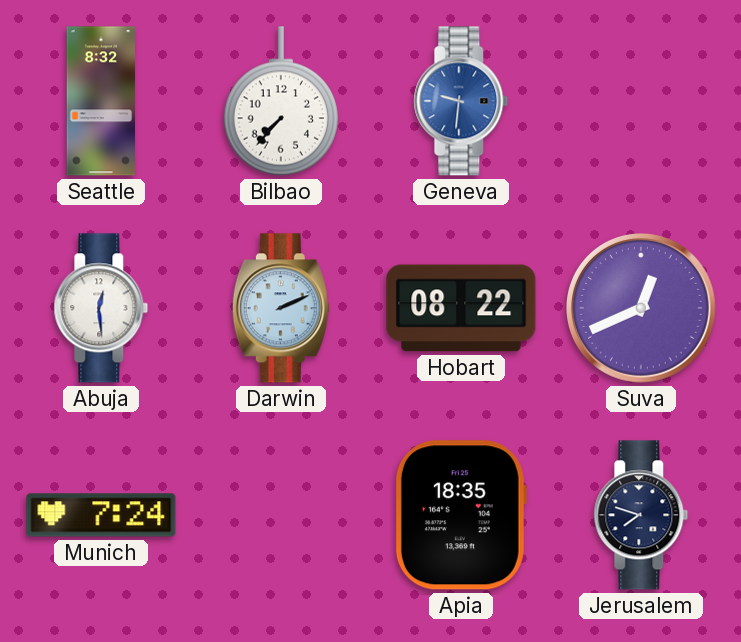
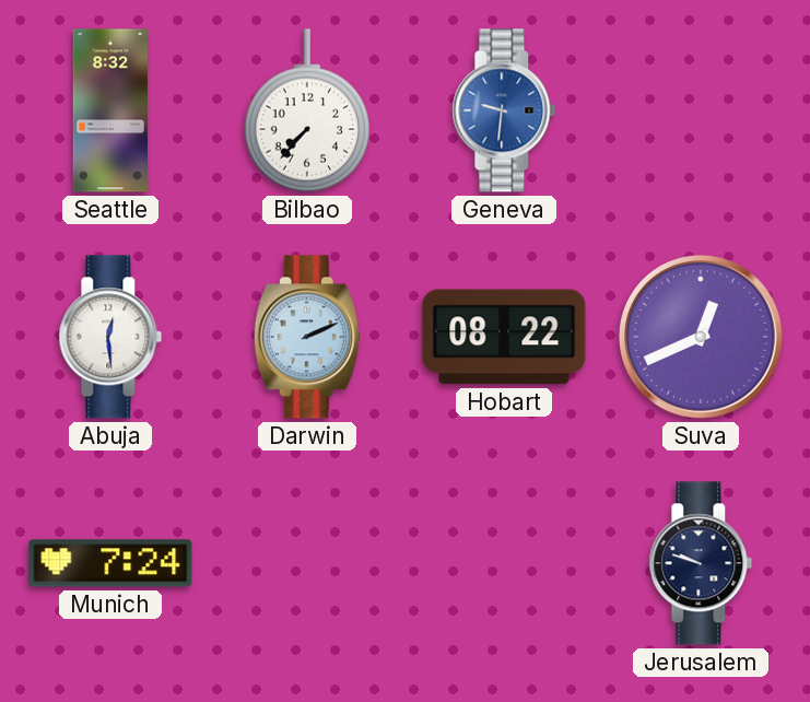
Apia: 18:35 -> none
Jerusalem: 7:48 -> 9:48
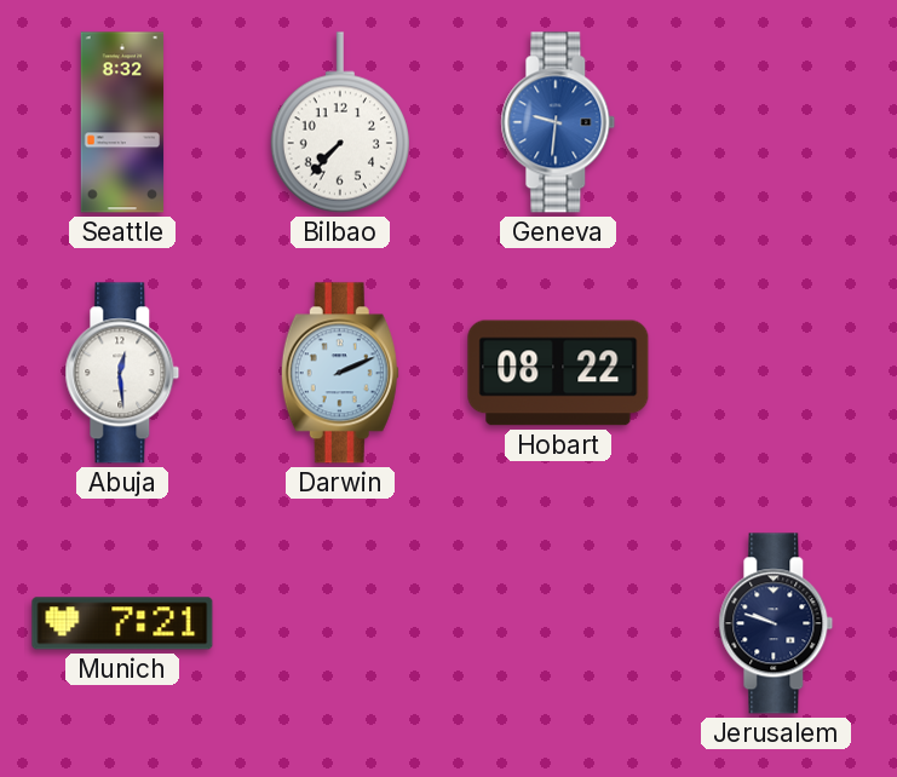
Suva: 12:41 -> none
Munich: 7:24 -> 7:21
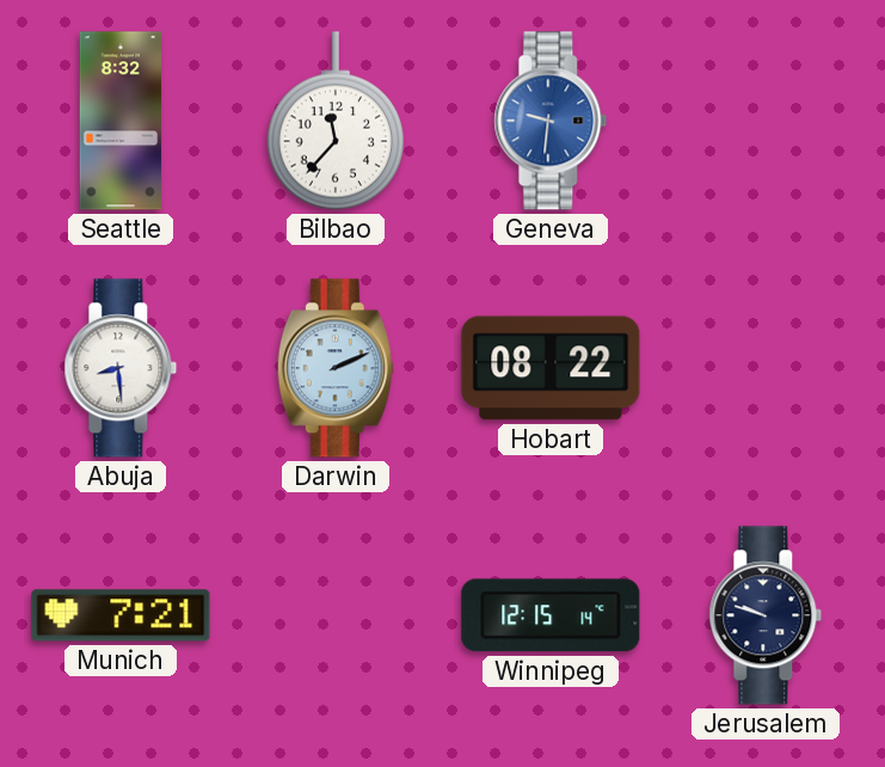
Bilbao: 7:37 -> 11:37
Abuja: 12:29 -> 8:29
Winnipeg: none -> 12:15
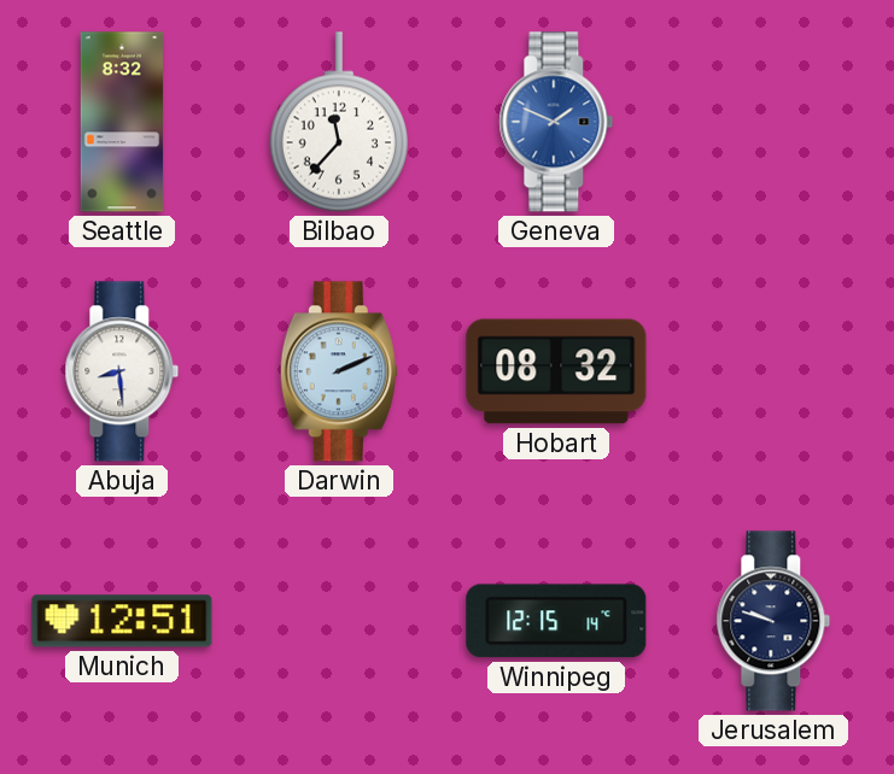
Geneva: 9:31 -> 1:49
Hobart: 08:22 -> 08:32
Munich: 7:21 -> 12:51
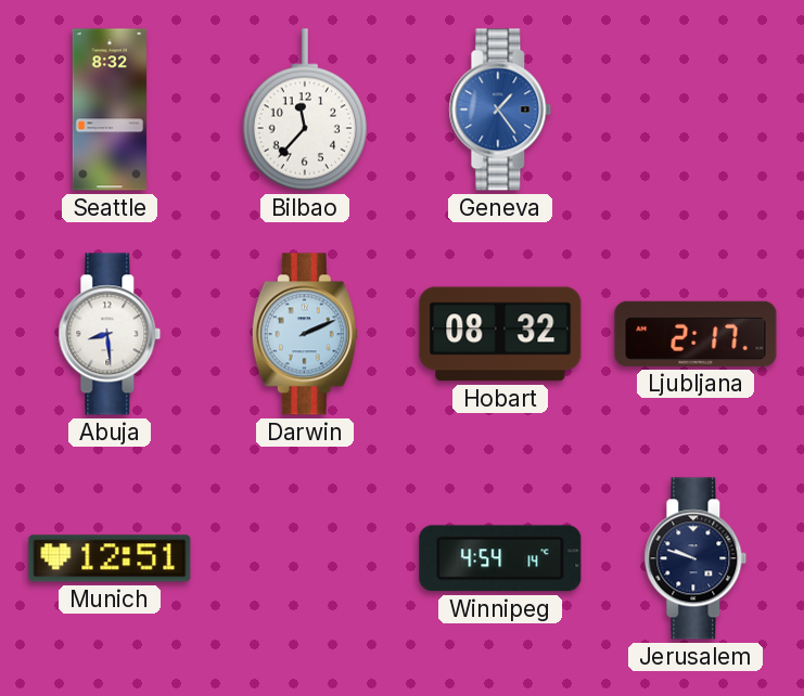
Geneva: 1:49 -> 1:24
Ljubljana: none -> 2:17
Winnipeg: 12:15 -> 4:54
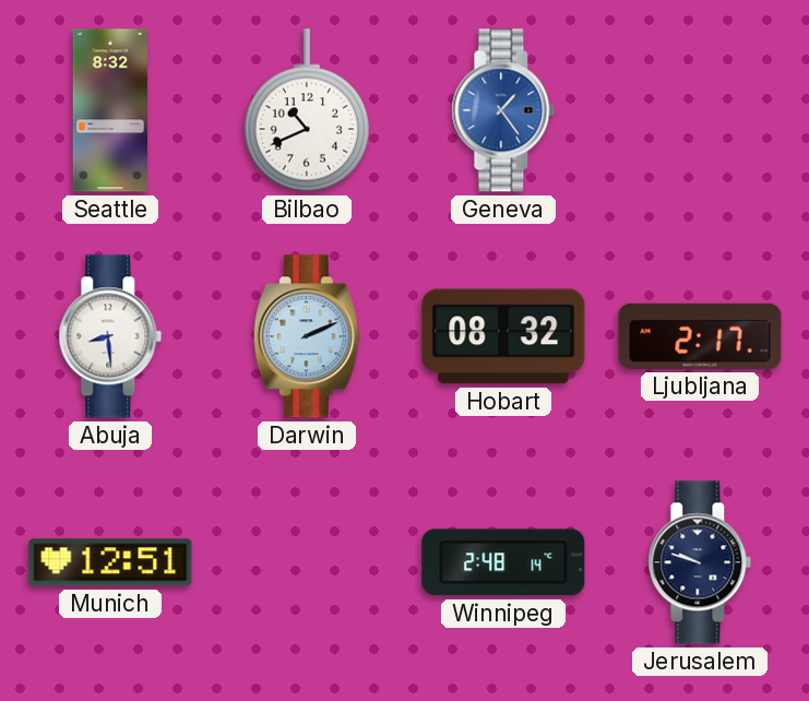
Bilbao: 11:37 -> 10:41
Winnipeg: 4:54 -> 2:48
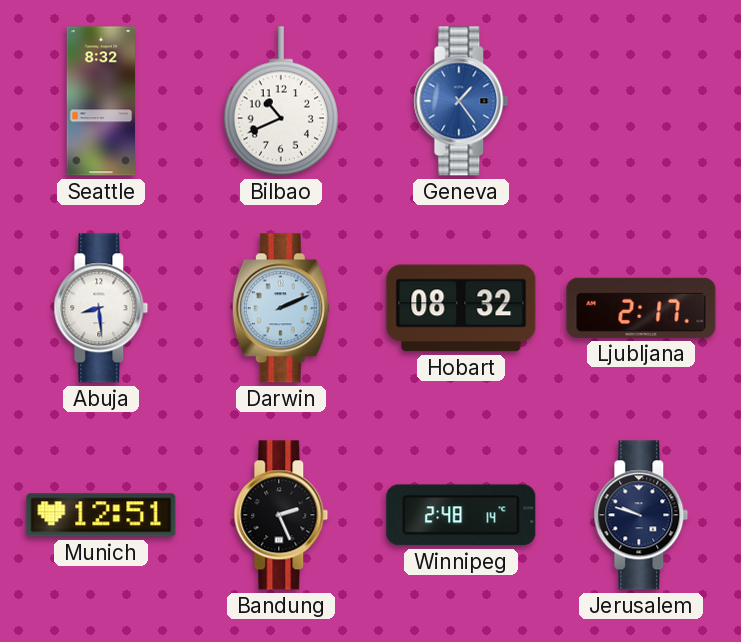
Bandung: none -> 2:26
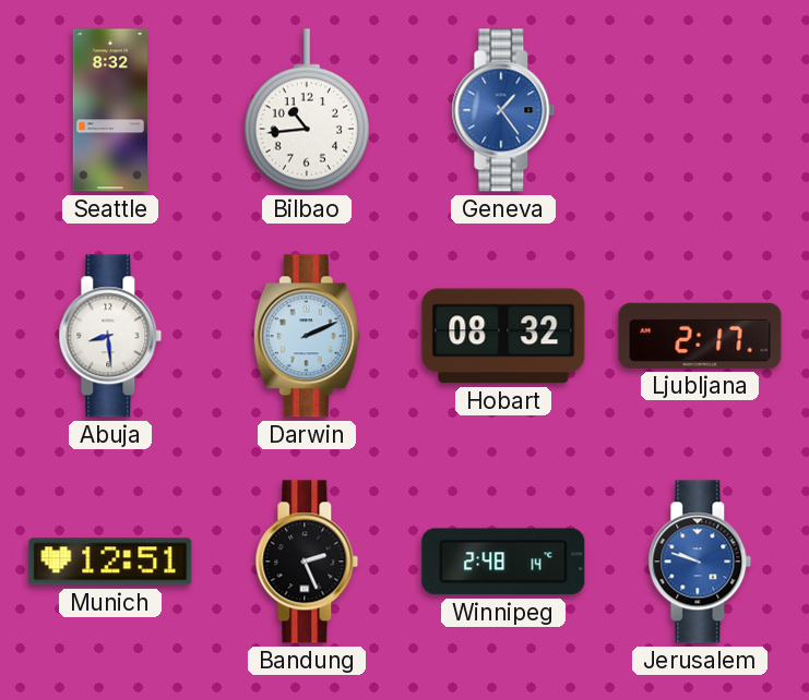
Bilbao: 10:41 -> 10:44
Jerusalem dial: navy -> blue
